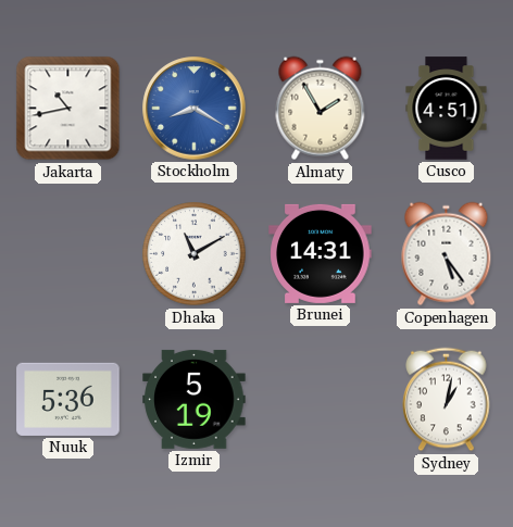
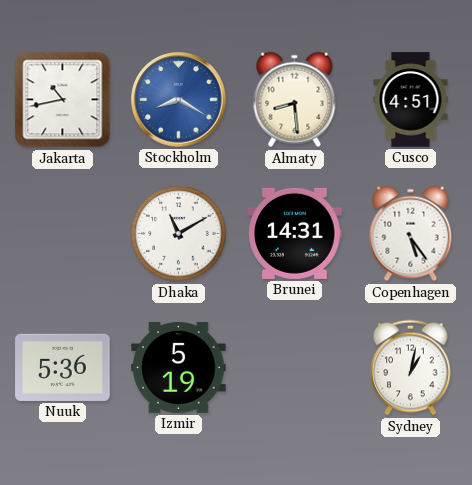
Almaty: 1:55 -> 8:29
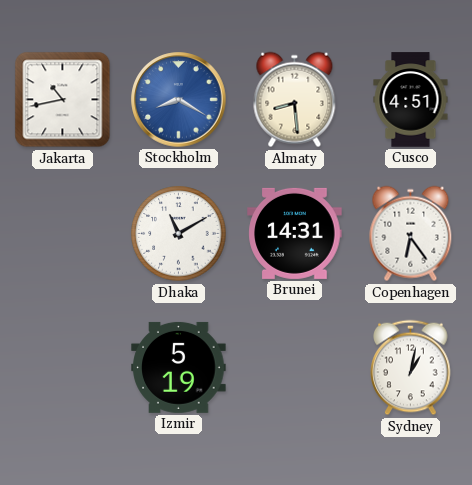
Copenhagen: 5:24 -> 6:24
Nuuk: 5:36 -> none
